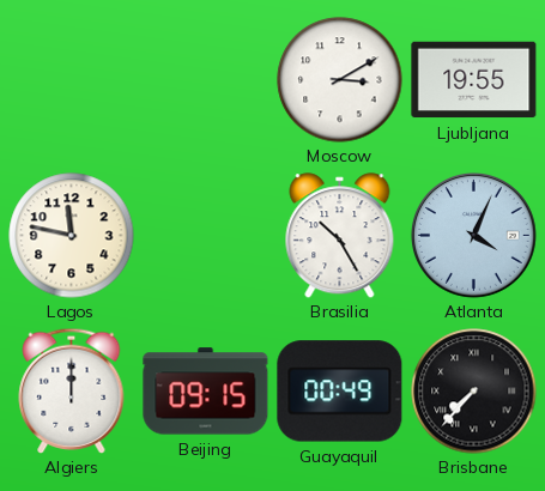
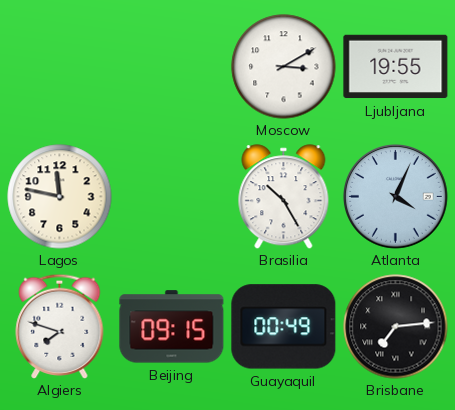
Algiers: 12:00 -> 7:48
Brisbane: 7:37 -> 7:14
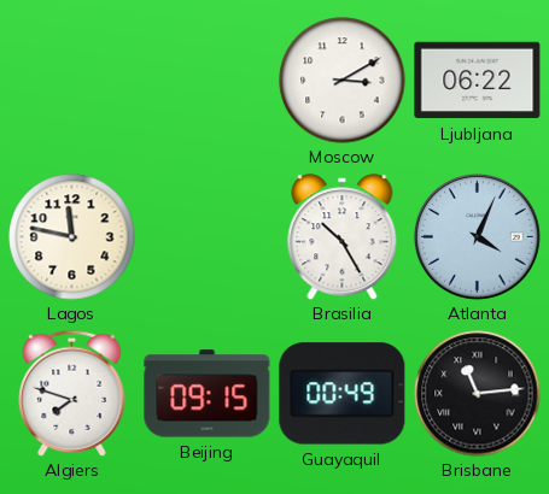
Ljubljana: 19:55 -> 06:22
Brisbane: 7:14 -> 11:14
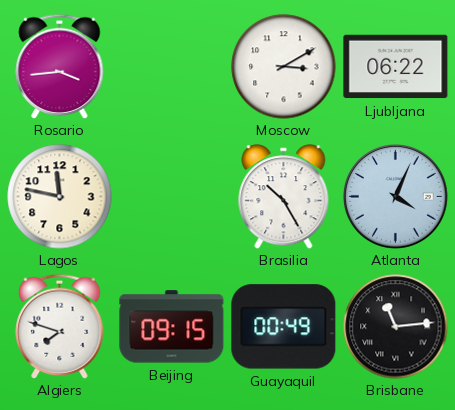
Rosario: none -> 3:44
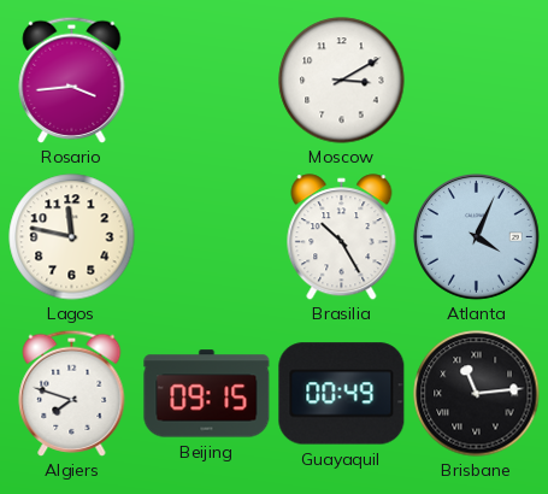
Ljubljana: 06:22 -> none
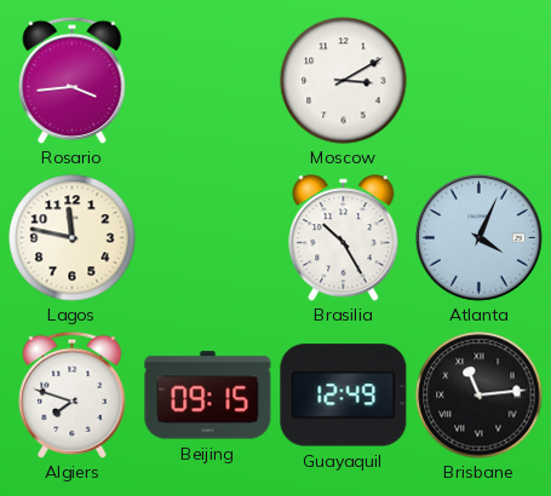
Guayaquil: 00:49 -> 12:49
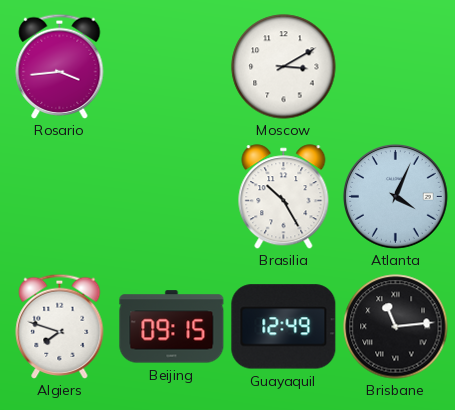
Lagos: 11:47 -> none
